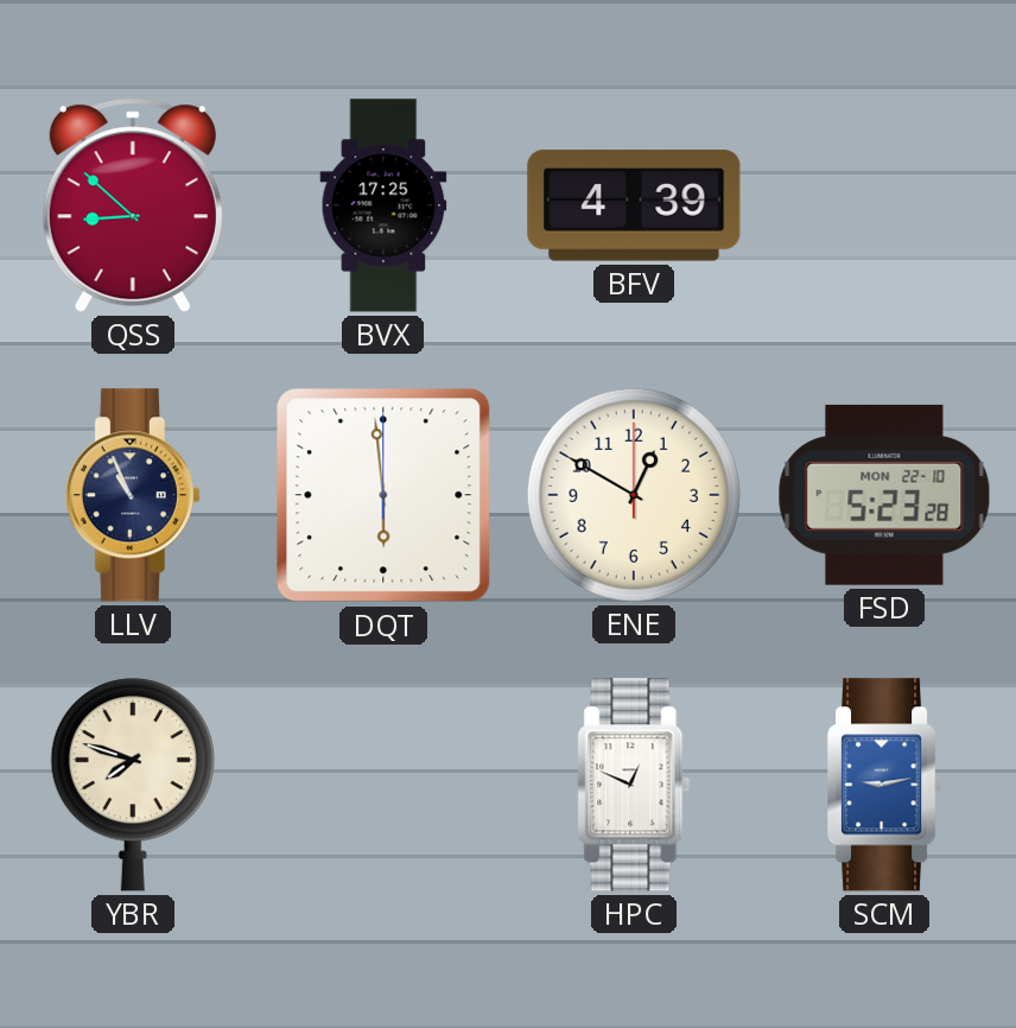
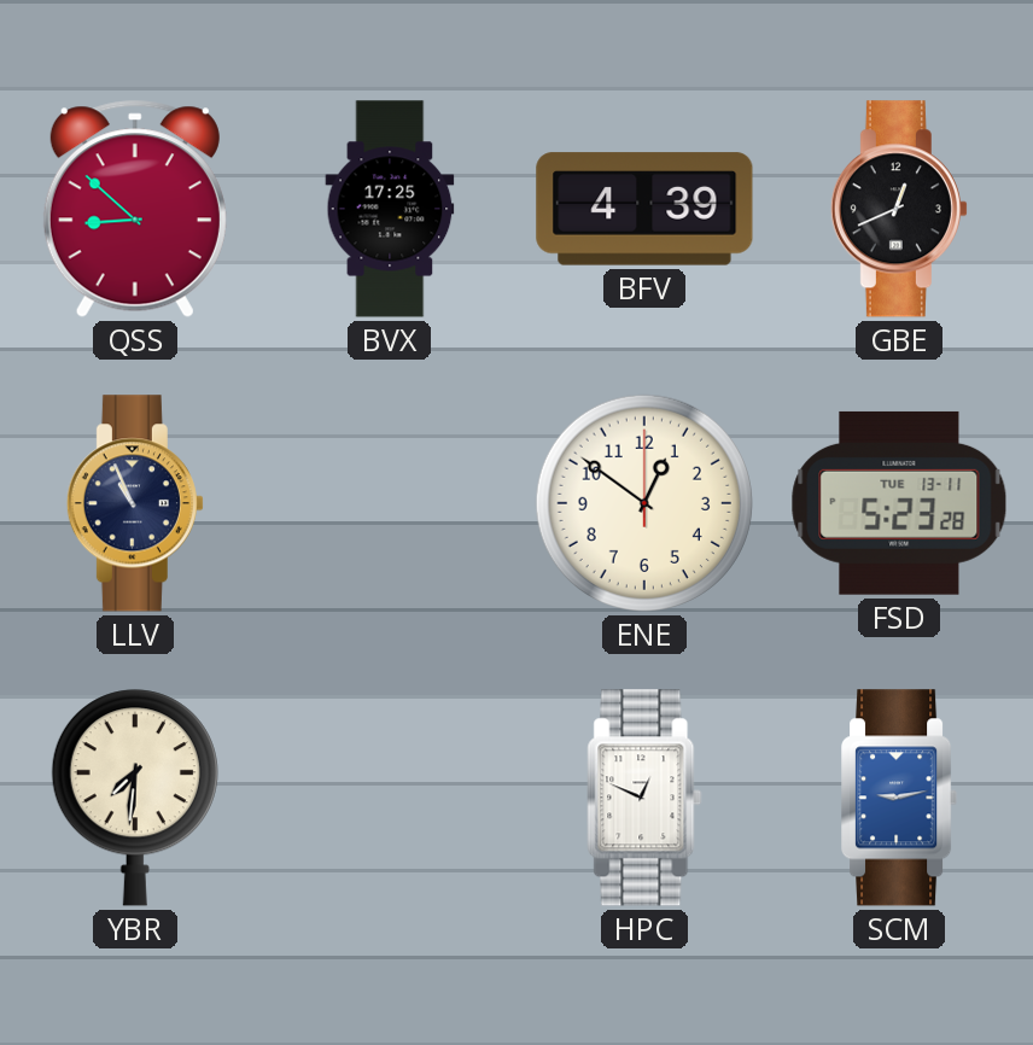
GBE: none -> 12:41
DQT: 5:59 -> none
ENE: 12:50 -> 12:51
FSD date: MON 22-10 -> TUE 13-11
YBR: 7:48 -> 7:31
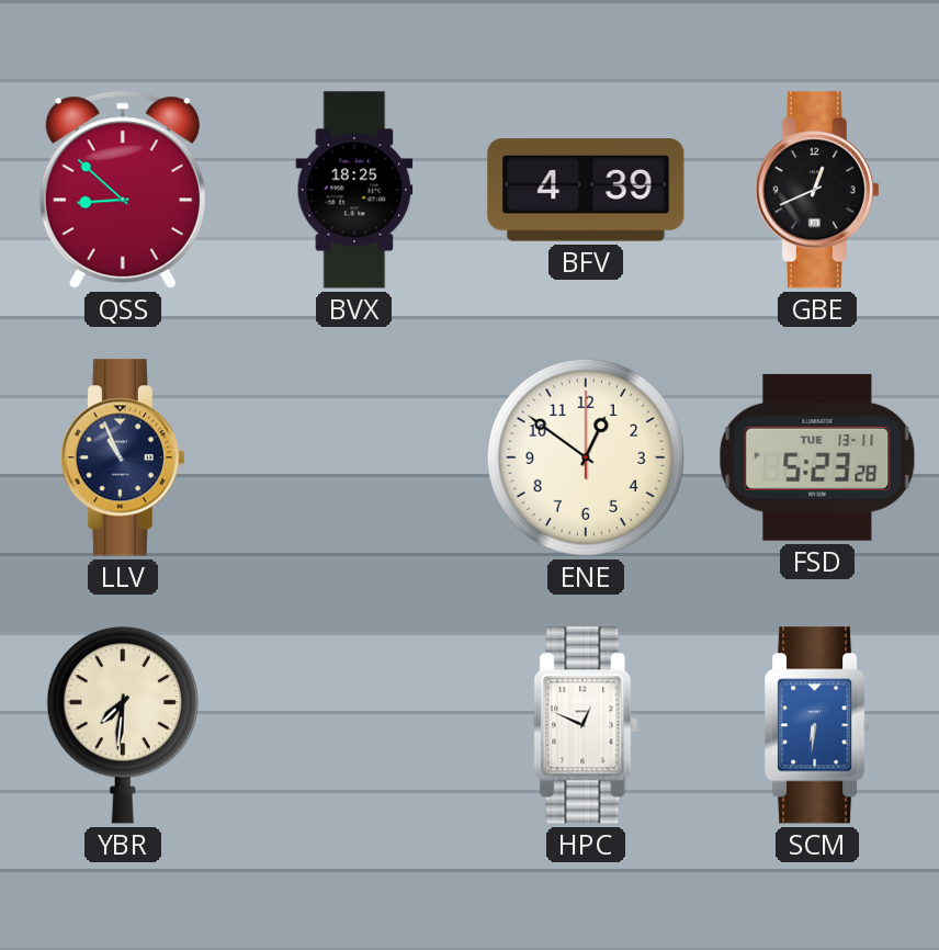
BVX: 17:25 -> 18:25
SCM: 9:13 -> 6:31
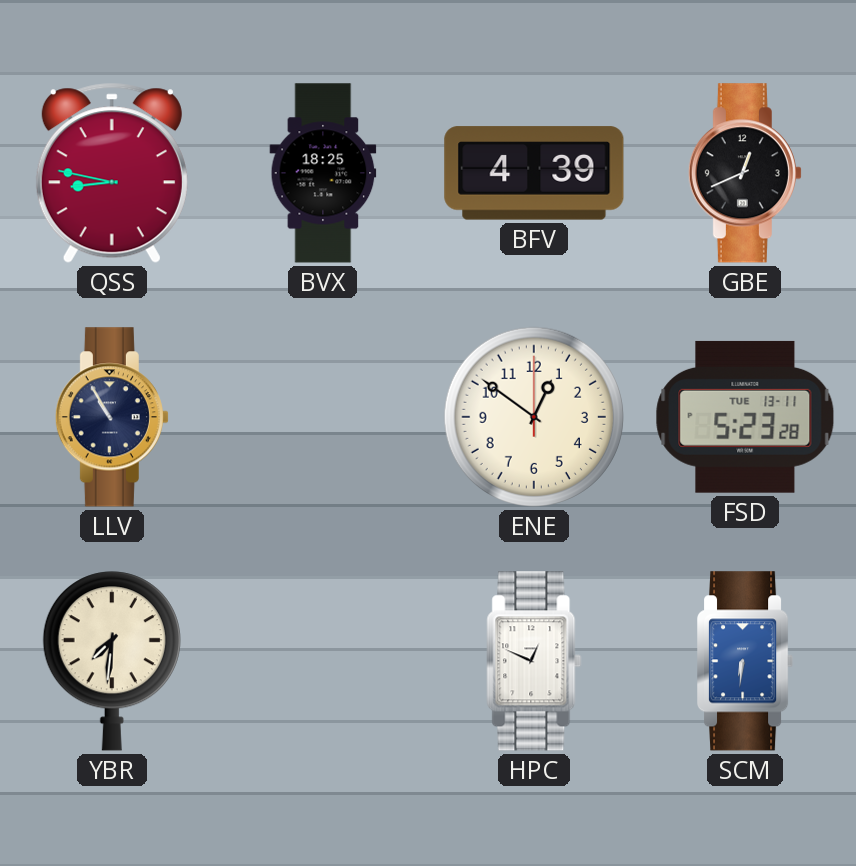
QSS: 8:52 -> 8:47
LLV: 10:56 -> 10:55
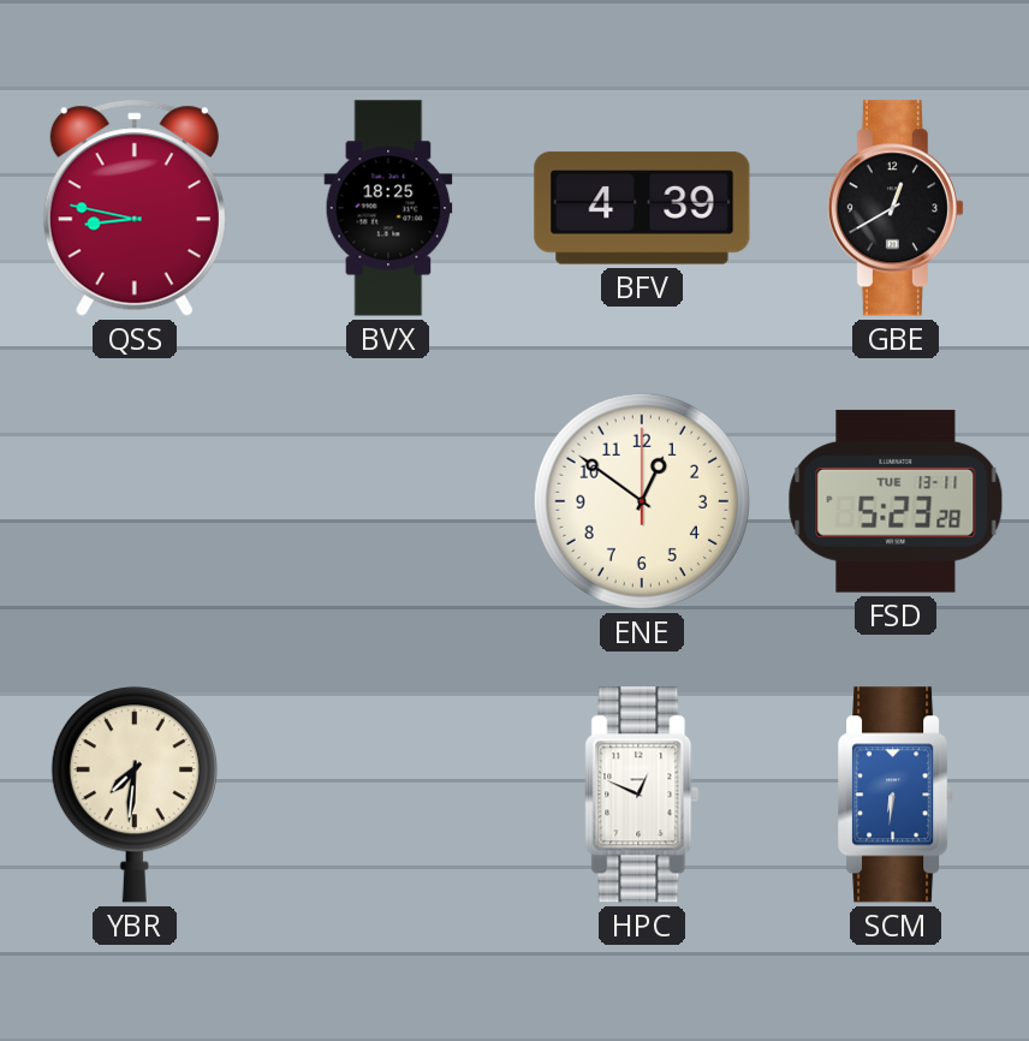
GBE: 12:41 -> 12:40
LLV: 10:55 -> none
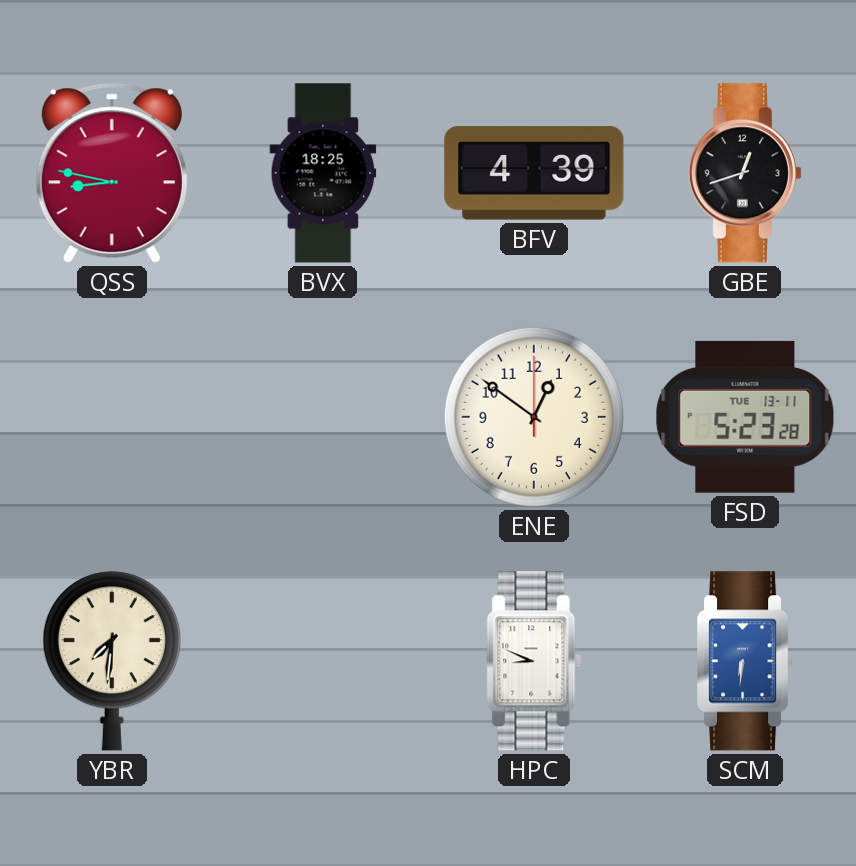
GBE: 12:40 -> 12:42
HPC: 12:49 -> 8:49
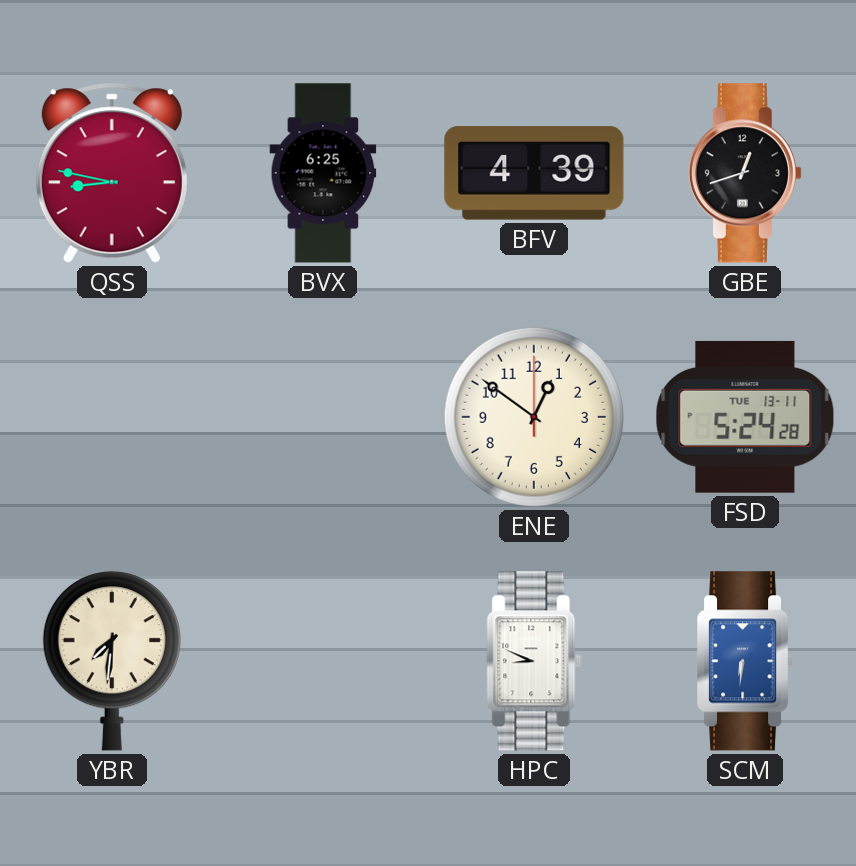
BVX: 18:25 -> 6:25
FSD: 5:23 -> 5:24
